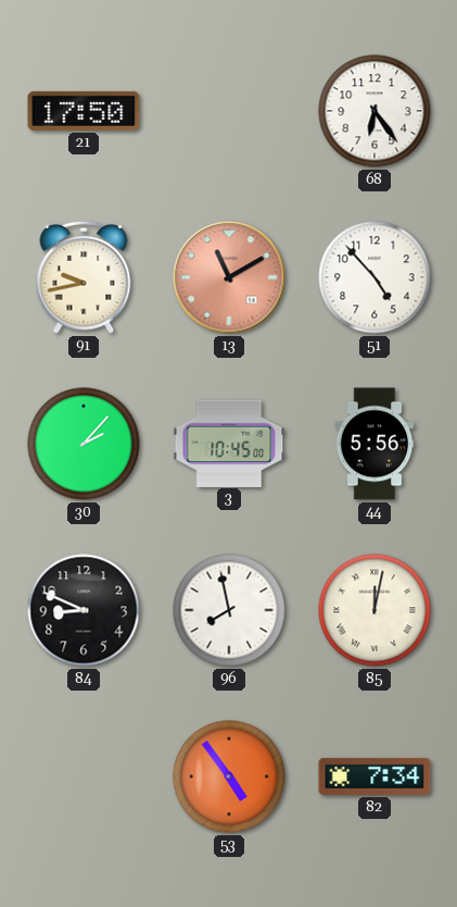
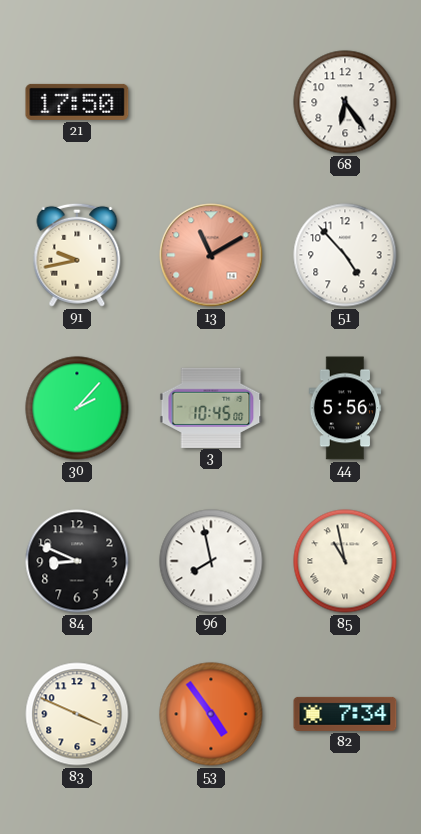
85: 12:02 -> 10:58
83: none -> 3:49
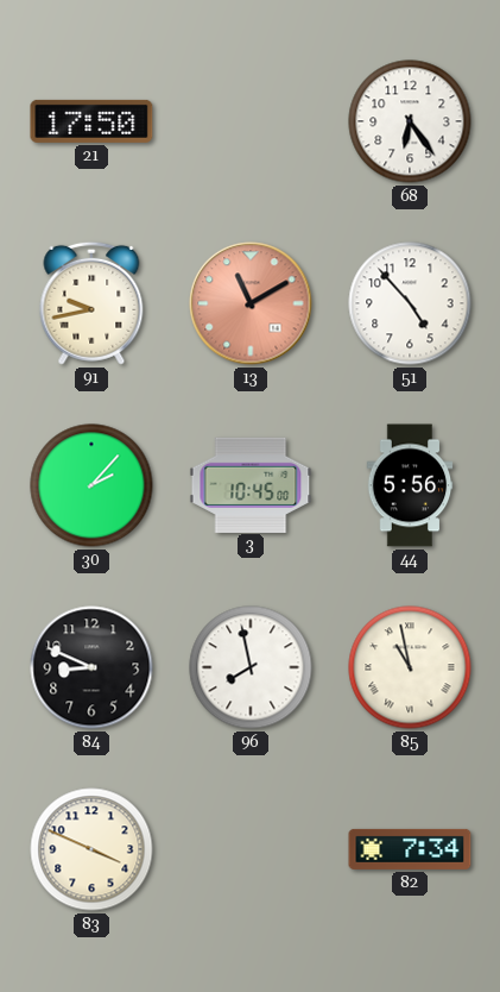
53: 4:54 -> none
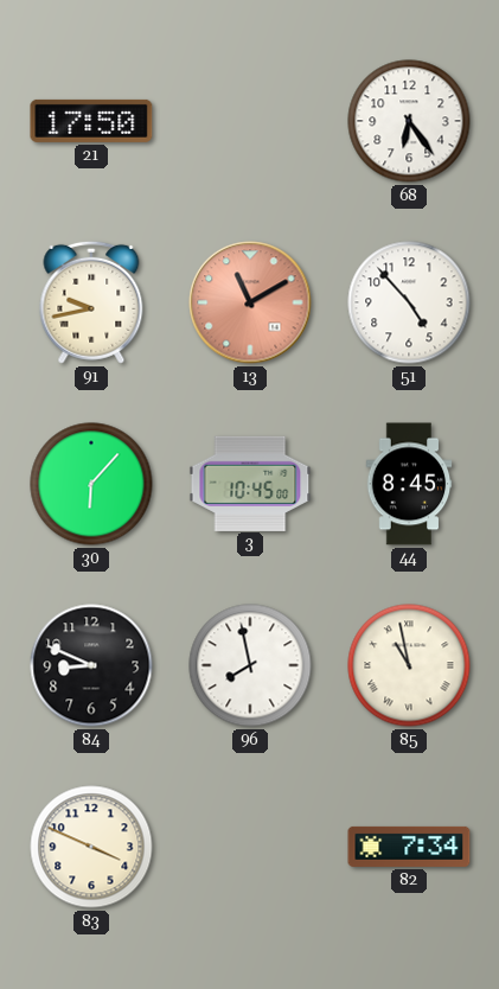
30: 2:07 -> 6:07
44: 5:56 -> 8:45
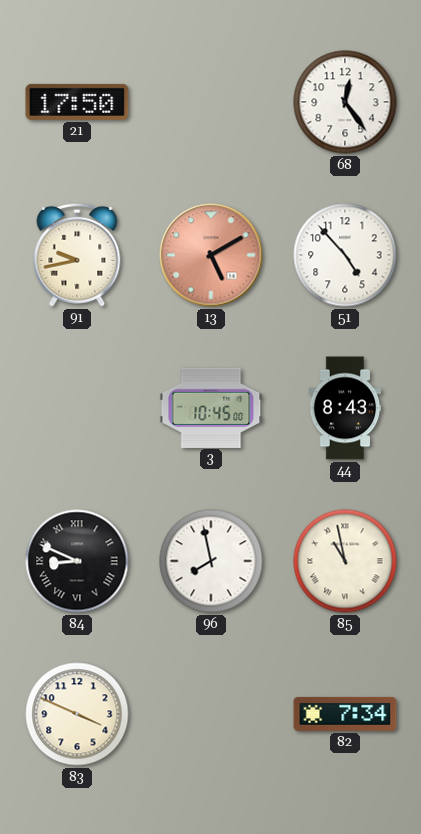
68: 6:24 -> 12:24
13: 11:10 -> 5:10
30: 6:07 -> none
44: 8:45 -> 8:43
84 numerals: Arabic -> Roman
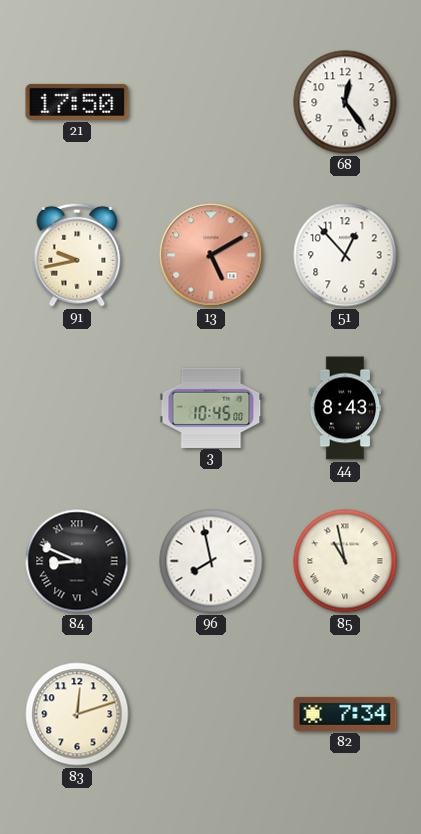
51: 4:53 -> 12:53
83: 3:49 -> 12:12
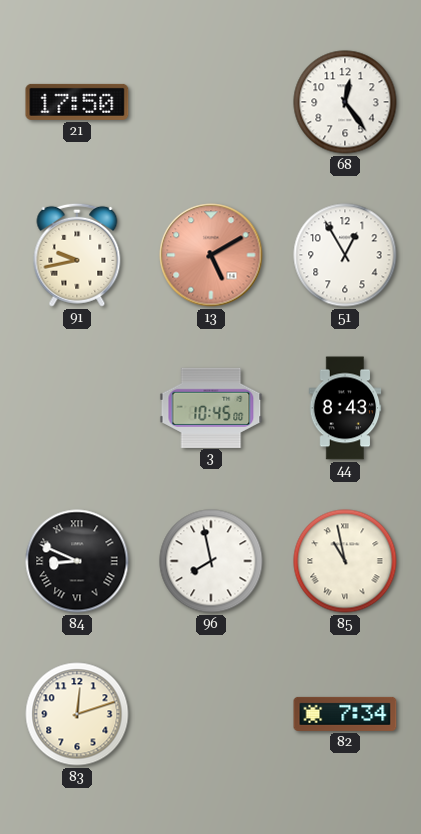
51: 12:53 -> 12:55
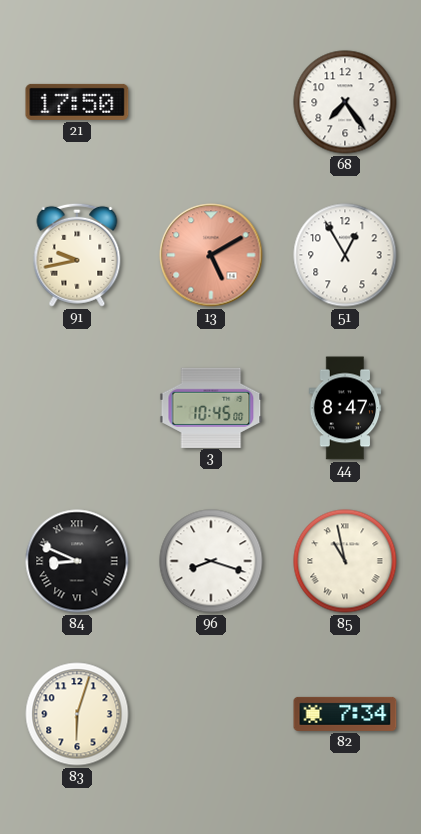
68: 12:24 -> 7:24
44: 8:43 -> 8:47
96: 7:58 -> 8:18
83: 12:12 -> 6:03
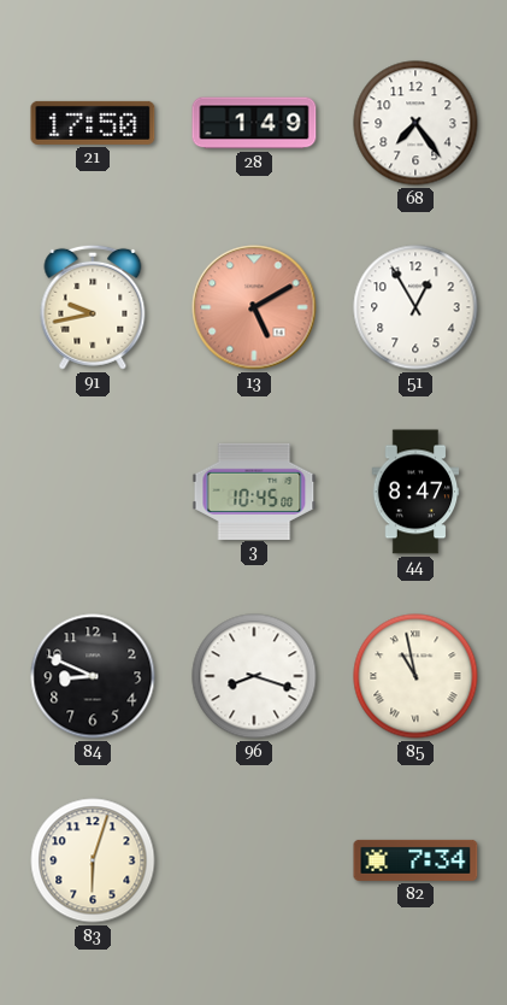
28: none -> 1:49
84 numerals: Roman -> Arabic
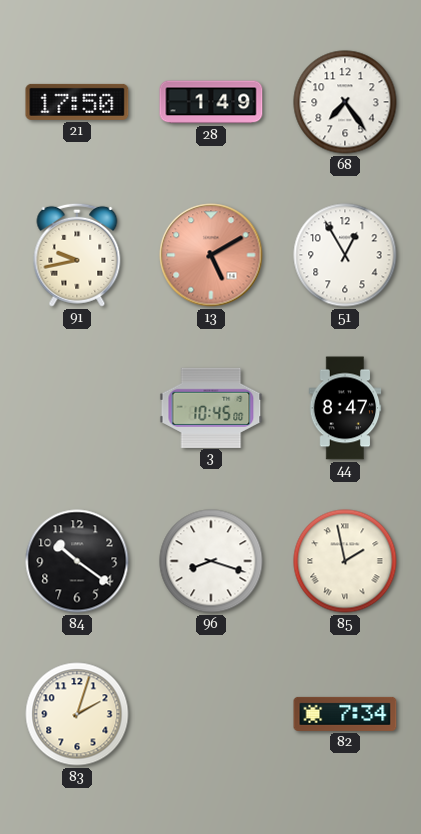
84: 8:49 -> 10:21
85: 10:58 -> 1:58
83: 6:03 -> 2:03
